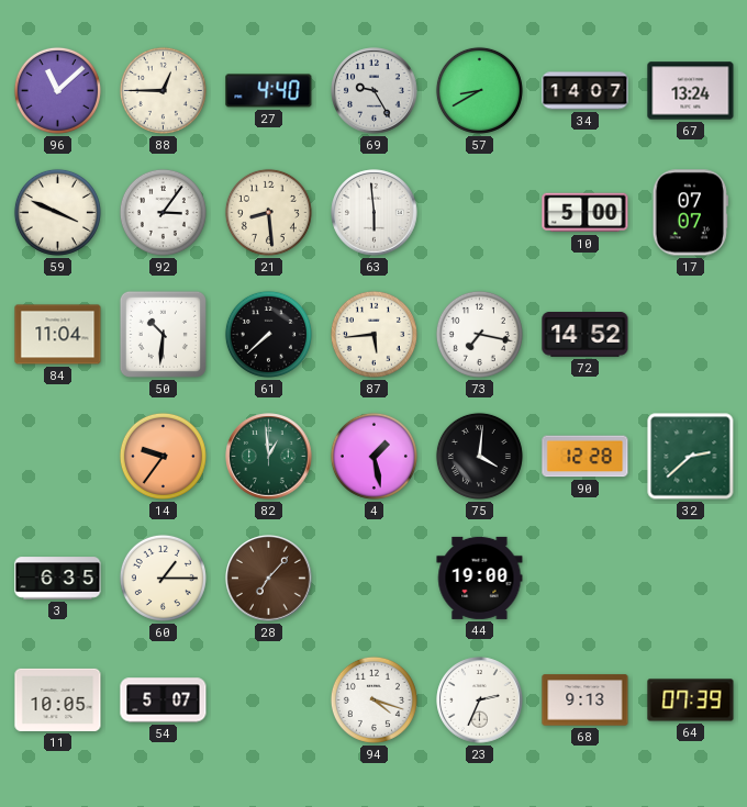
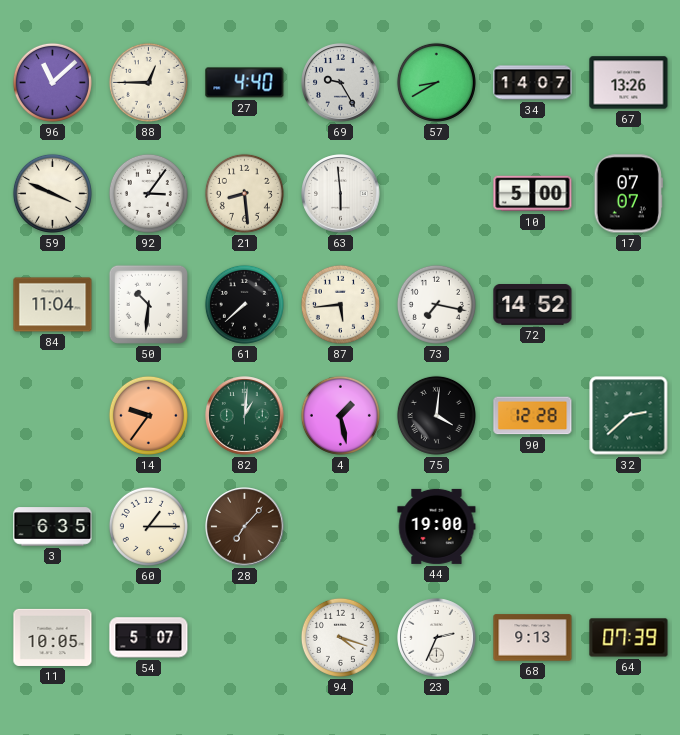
67: 13:24 -> 13:26
82: 12:59 -> 1:01
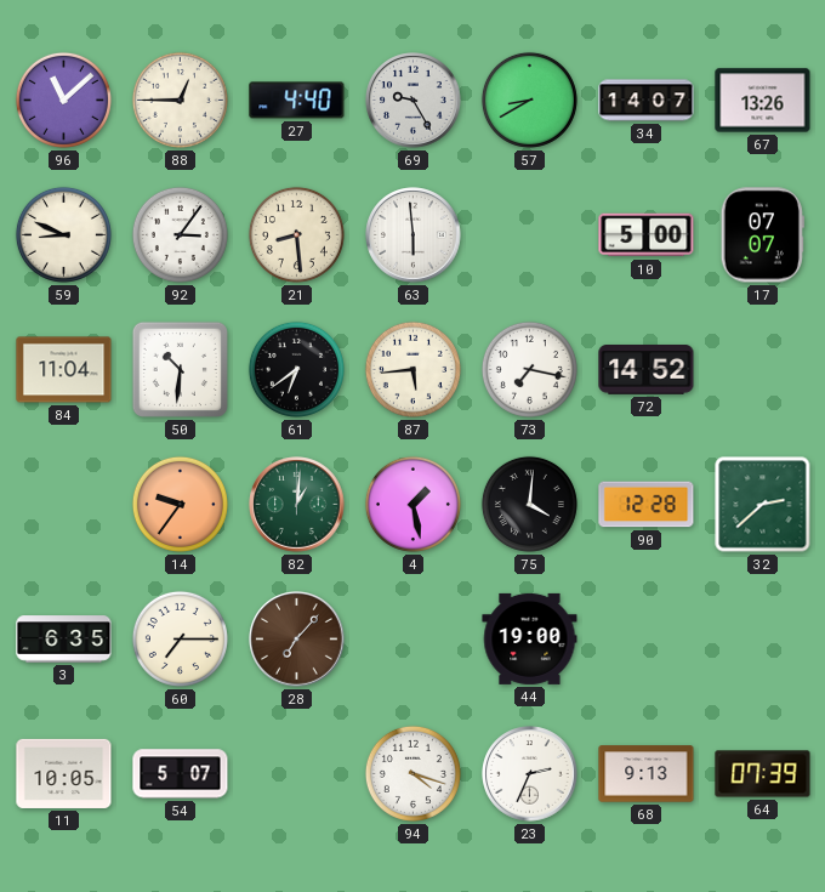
59: 3:49 -> 8:49
61: 7:38 -> 6:39
60: 1:15 -> 7:15
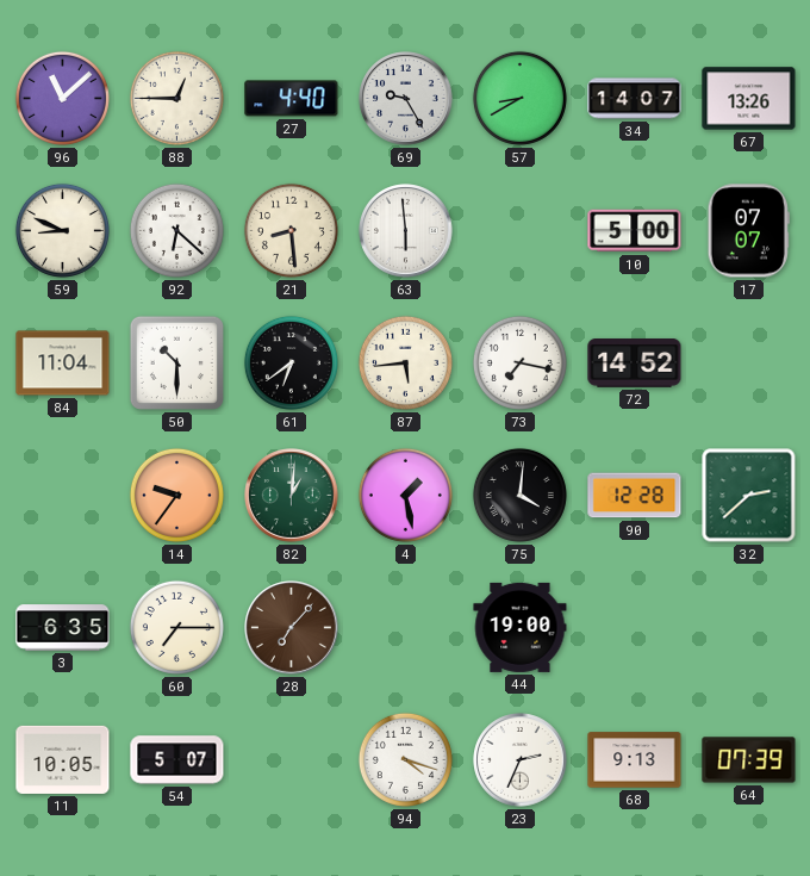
92: 3:06 -> 6:22
50: 10:31 -> 10:30
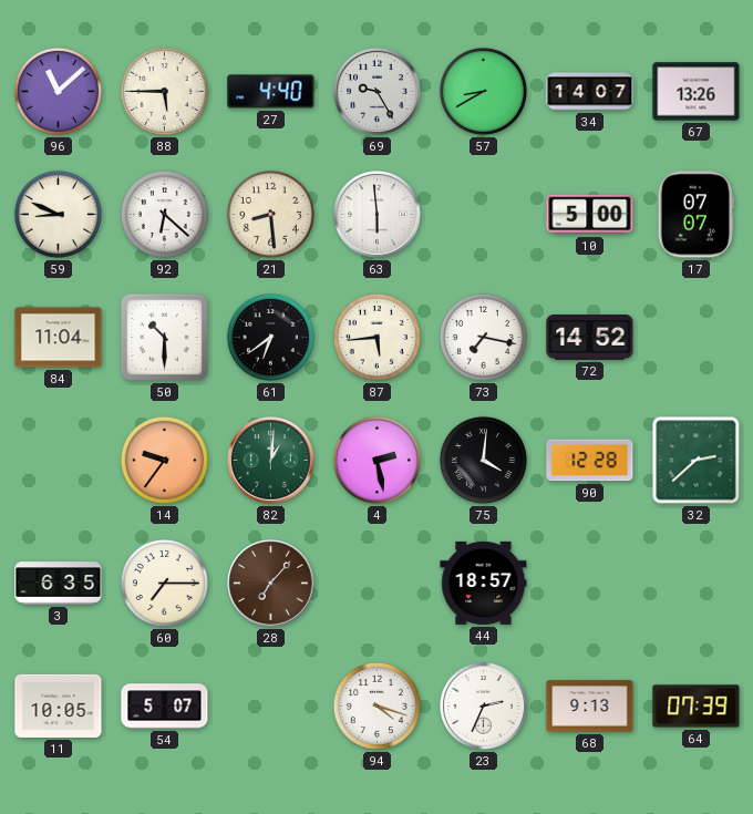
88: 12:45 -> 5:45
4: 1:28 -> 2:28
44: 19:00 -> 18:57
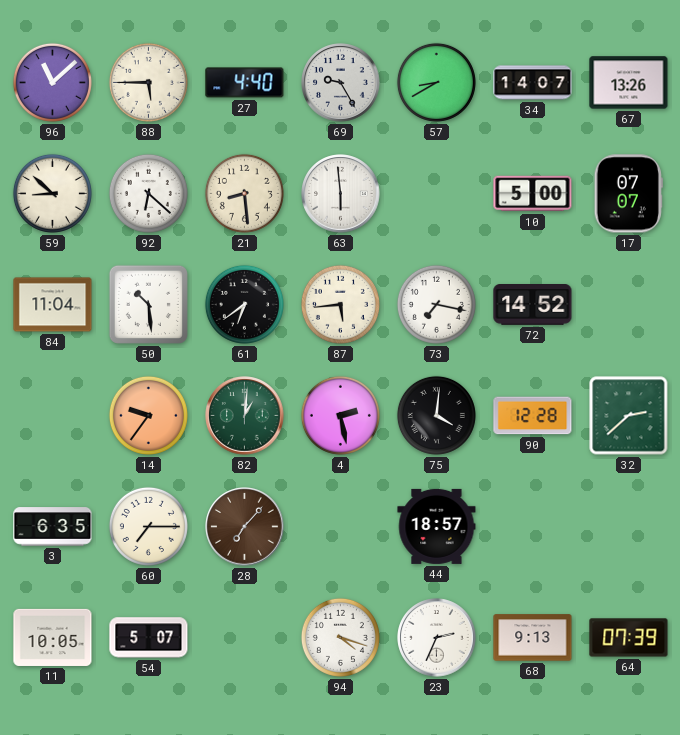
59: 8:49 -> 8:52
50: 10:30 -> 10:29
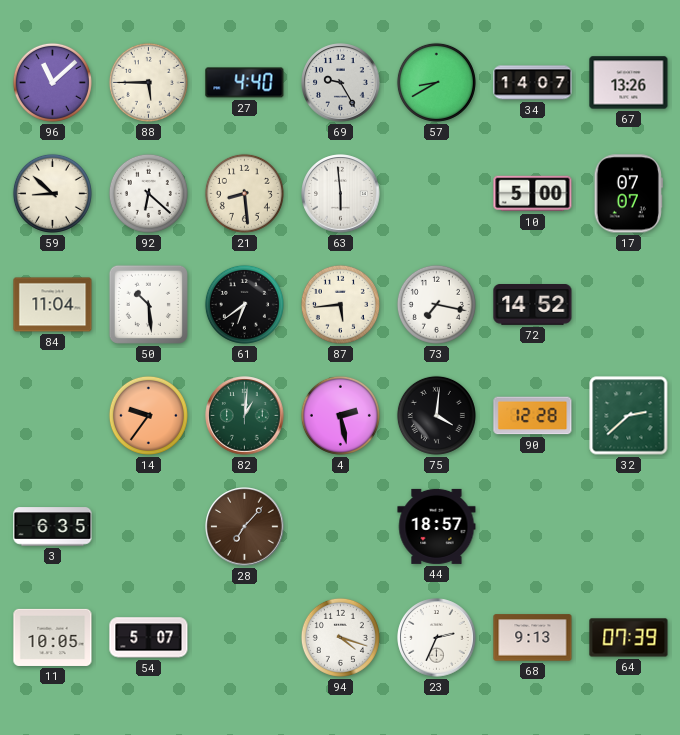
60: 7:15 -> none
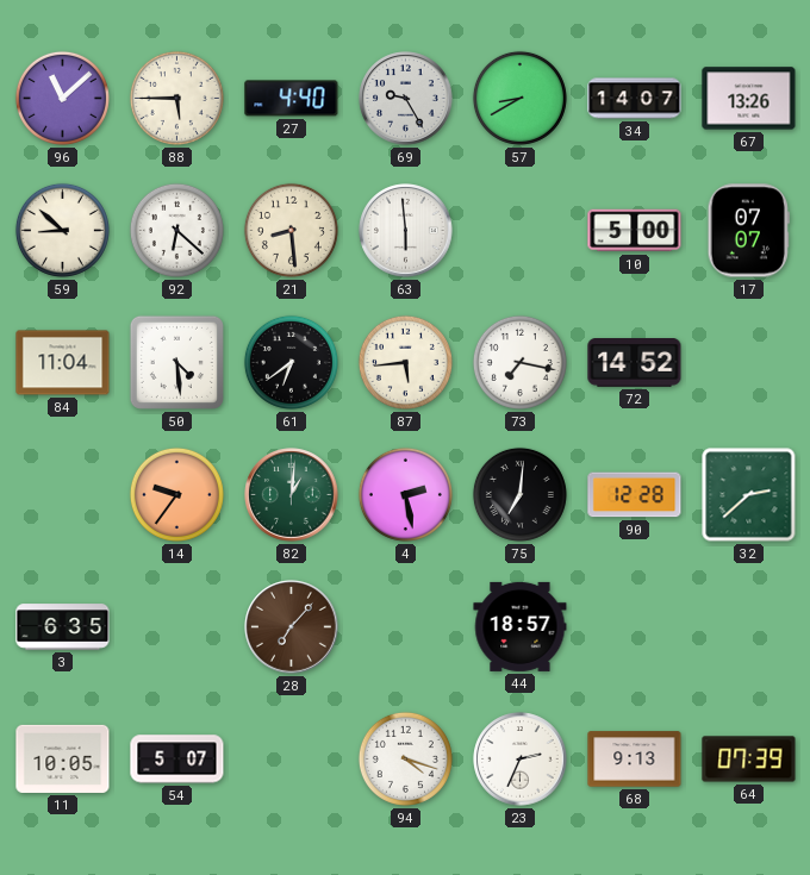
50: 10:29 -> 4:29
75: 4:01 -> 7:01
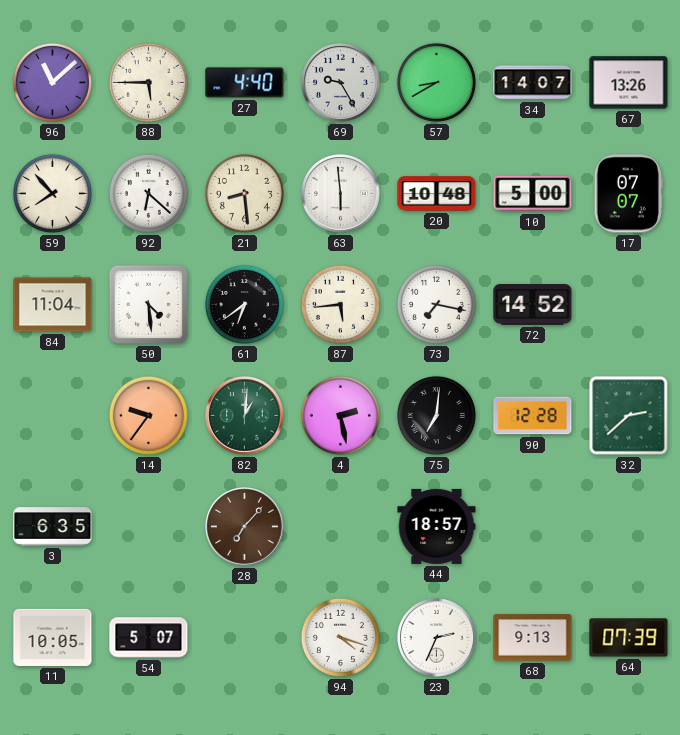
59: 8:52 -> 7:53
20: none -> 10:48
